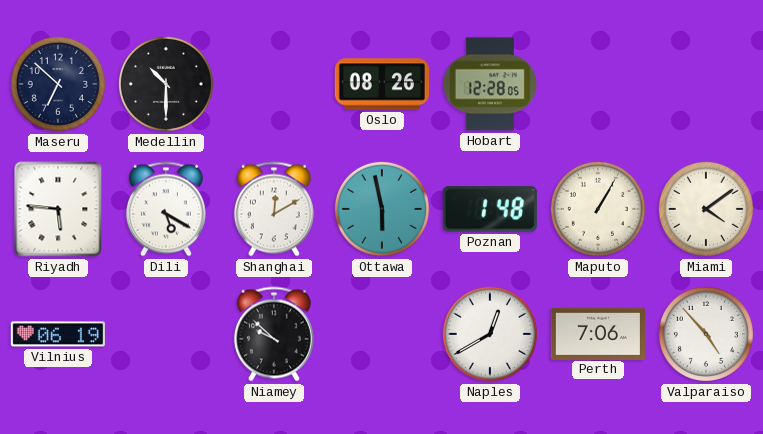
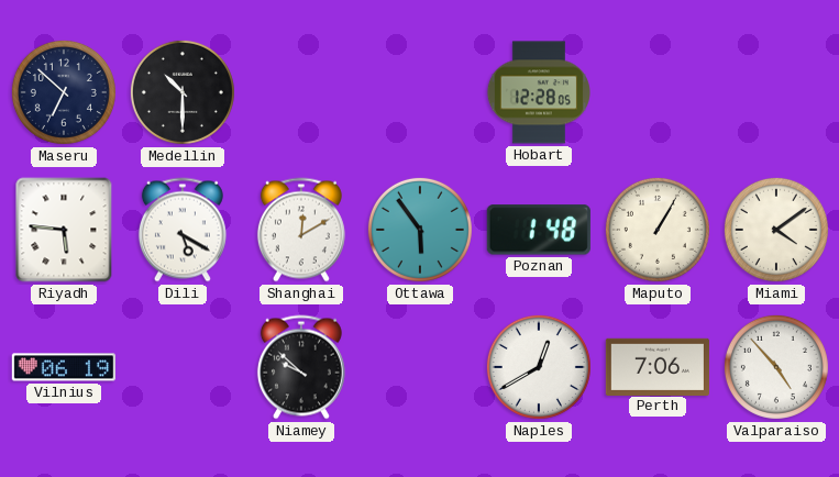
Oslo: 08:26 -> none
Ottawa: 5:58 -> 5:54
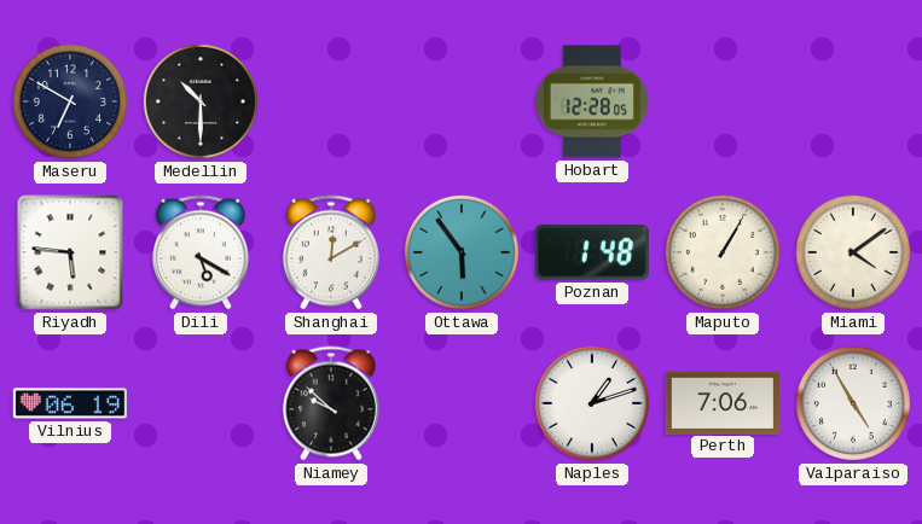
Maseru: 6:52 -> 6:50
Naples: 12:40 -> 1:12
Valparaiso: 4:53 -> 4:55
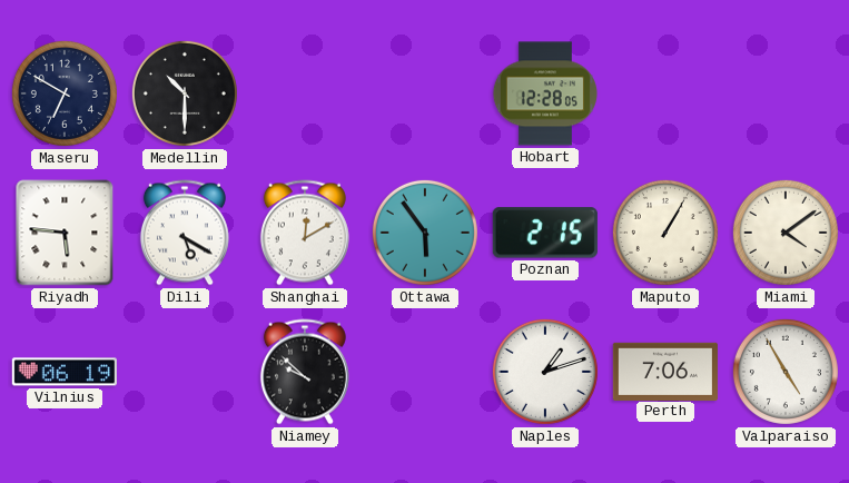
Poznan: 1:48 -> 2:15
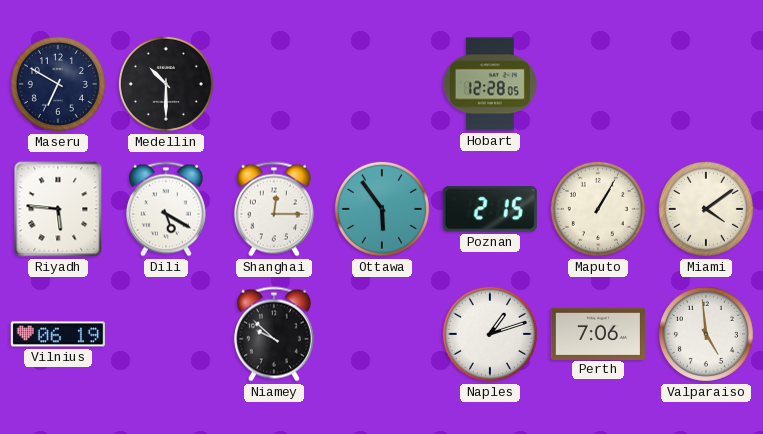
Shanghai: 12:10 -> 12:15
Valparaiso: 4:55 -> 4:59
